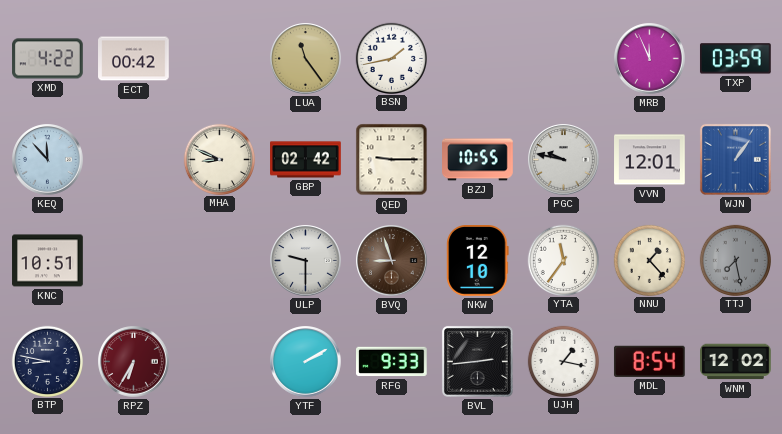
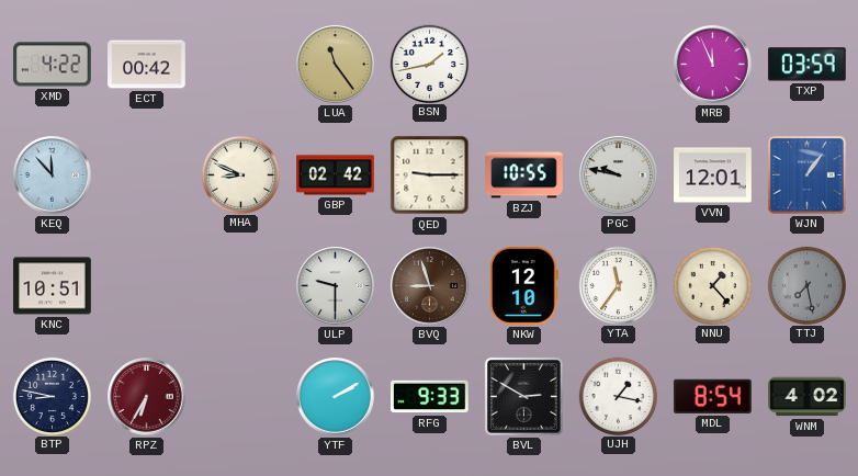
BVL: 2:44 -> 2:50
WNM: 12:02 -> 4:02
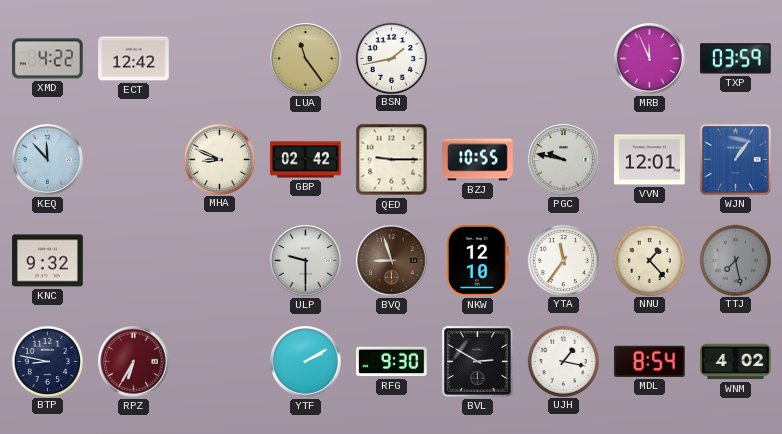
ECT: 00:42 -> 12:42
KNC: 10:51 -> 9:32
RFG: 9:33 -> 9:30
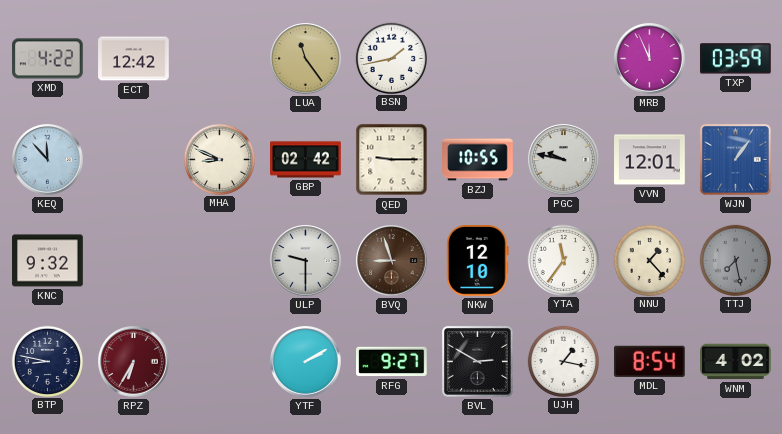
RFG: 9:30 -> 9:27
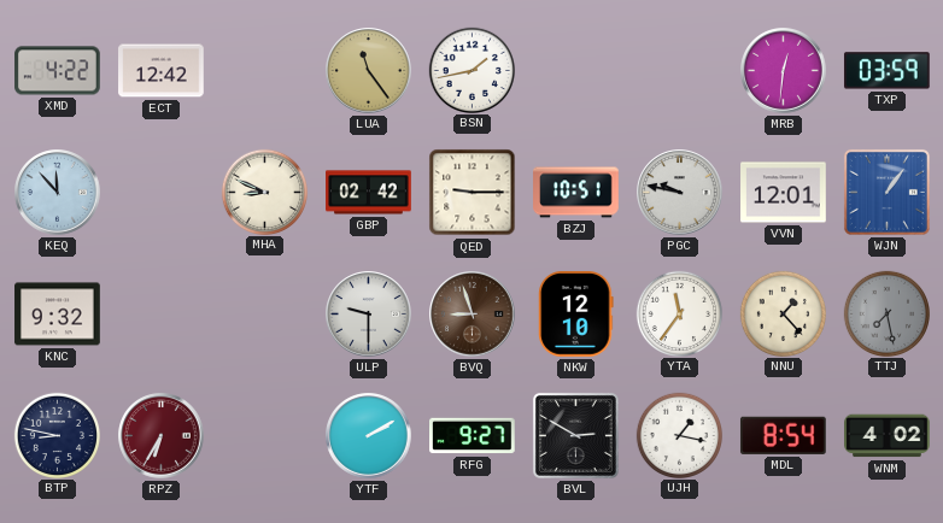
MRB: 11:56 -> 12:31
BZJ: 10:55 -> 10:51
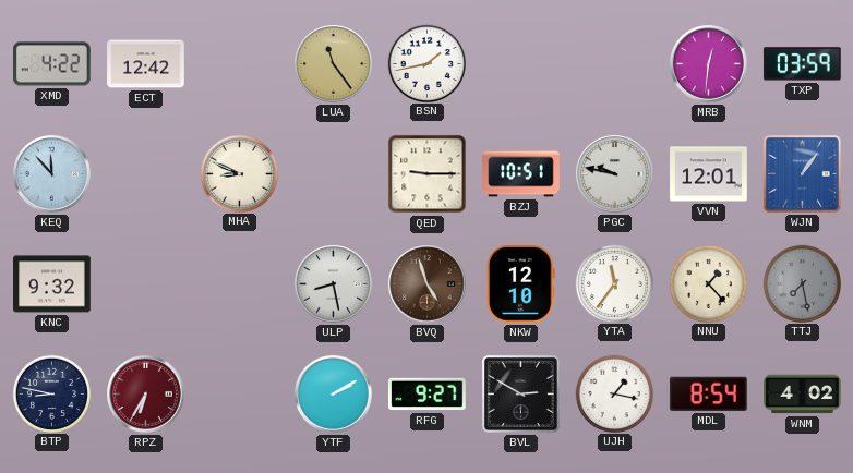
GBP: 02:42 -> none
ULP: 9:30 -> 8:28
BVQ: 8:57 -> 4:57
